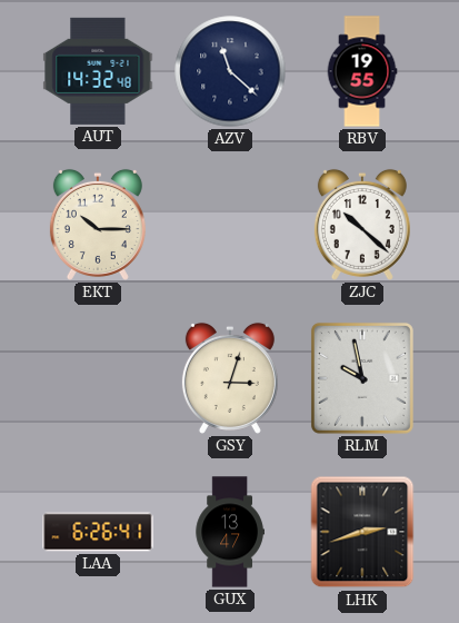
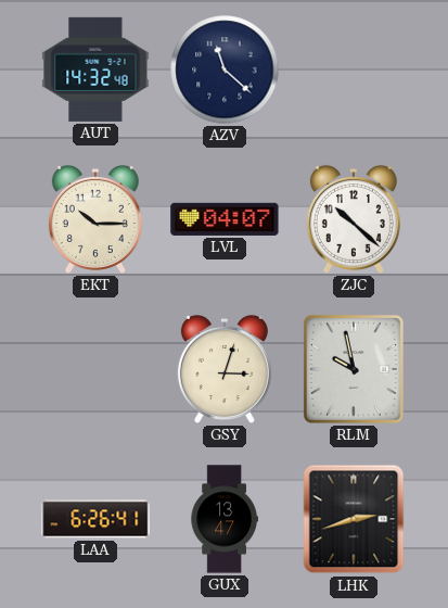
RBV: 19:55 -> none
LVL: none -> 04:07
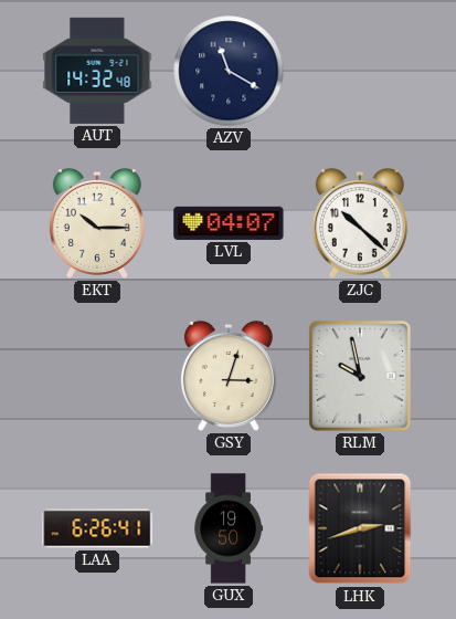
AZV: 11:22 -> 11:20
GUX: 13:47 -> 19:50
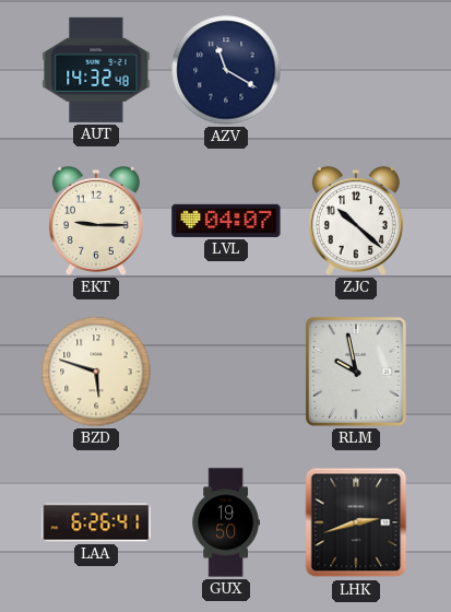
EKT: 10:15 -> 9:15
BZD: none -> 5:48
GSY: 3:03 -> none
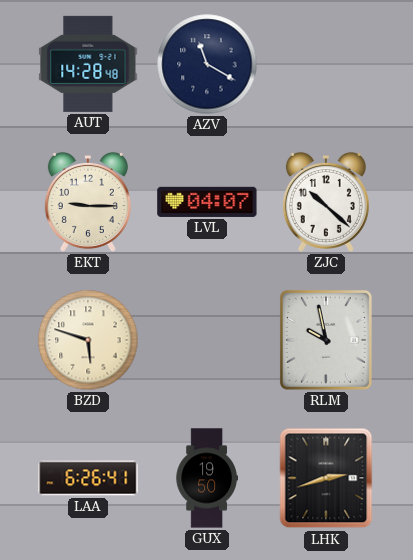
AUT: 14:32 -> 14:28
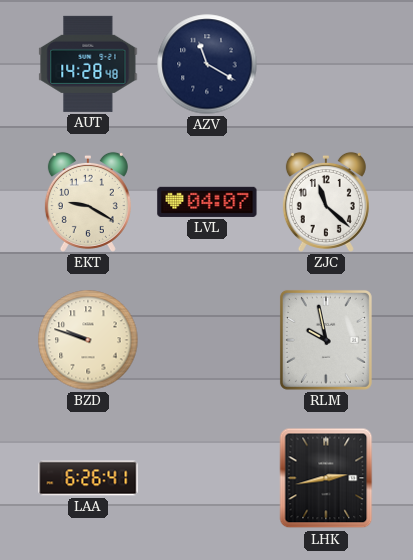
EKT: 9:15 -> 9:20
ZJC: 10:22 -> 11:22
BZD: 5:48 -> 9:48
GUX: 19:50 -> none
LHK: 2:42 -> 2:43
